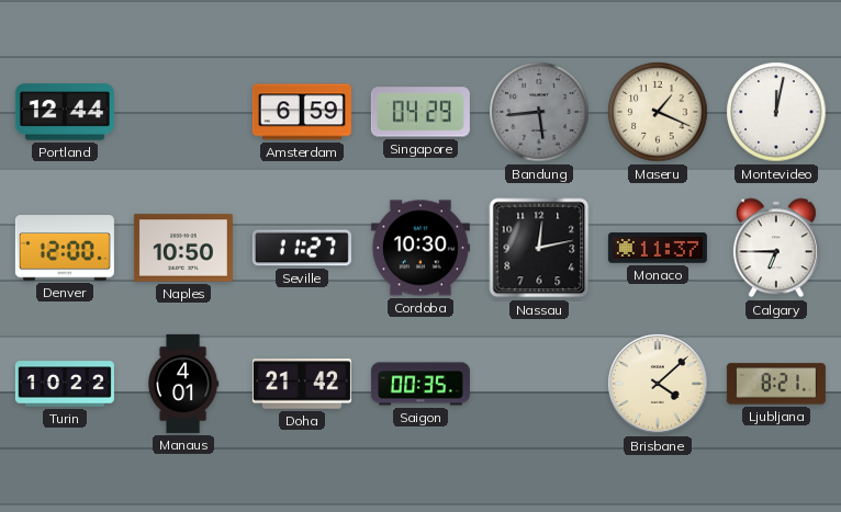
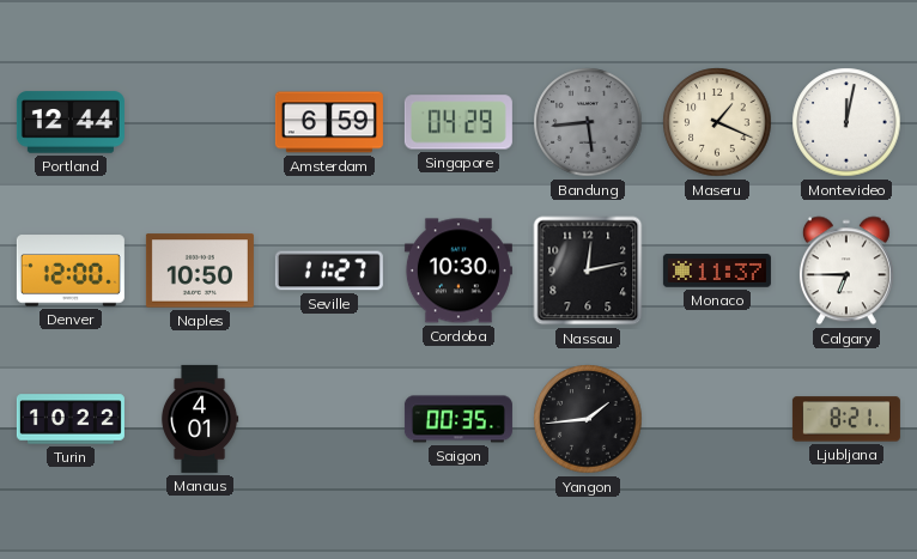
Doha: 21:42 -> none
Yangon: none -> 1:44
Brisbane: 4:08 -> none
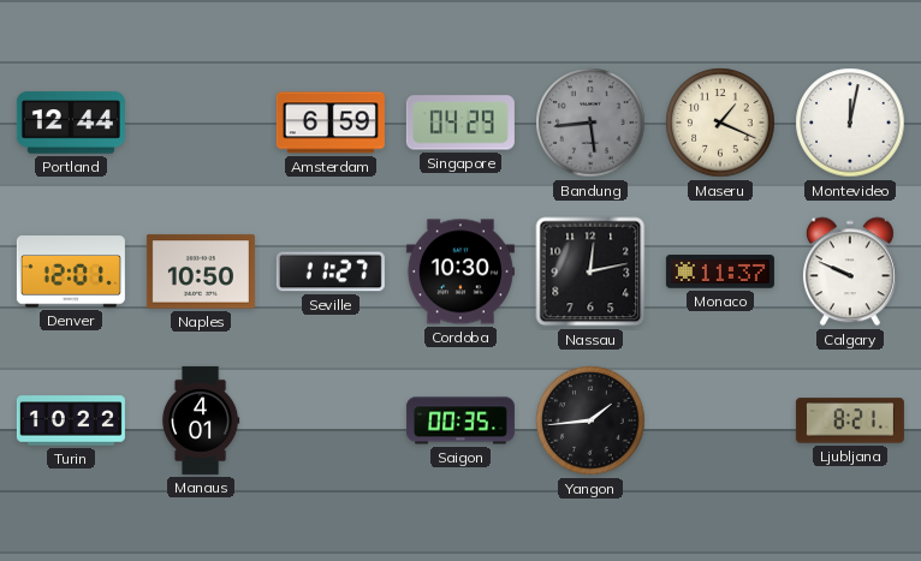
Denver: 12:00 -> 12:01
Calgary: 6:45 -> 9:49
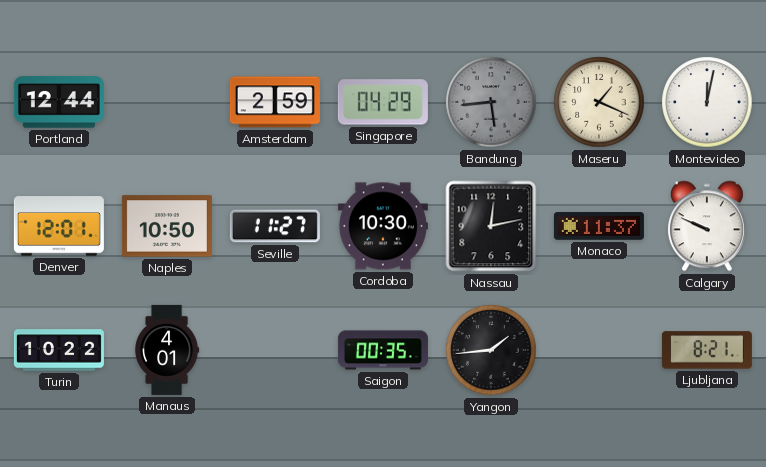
Amsterdam: 6:59 -> 2:59
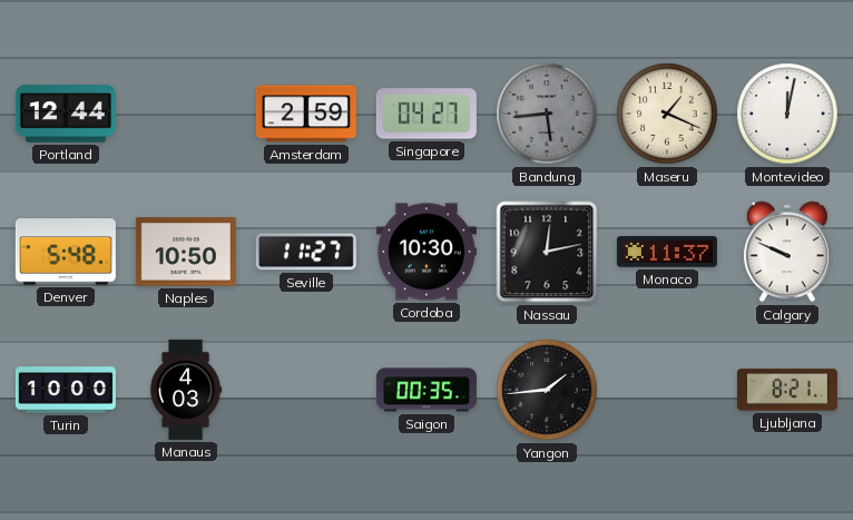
Singapore: 04:29 -> 04:27
Denver: 12:01 -> 5:48
Turin: 10:22 -> 10:00
Manaus: 4:01 -> 4:03
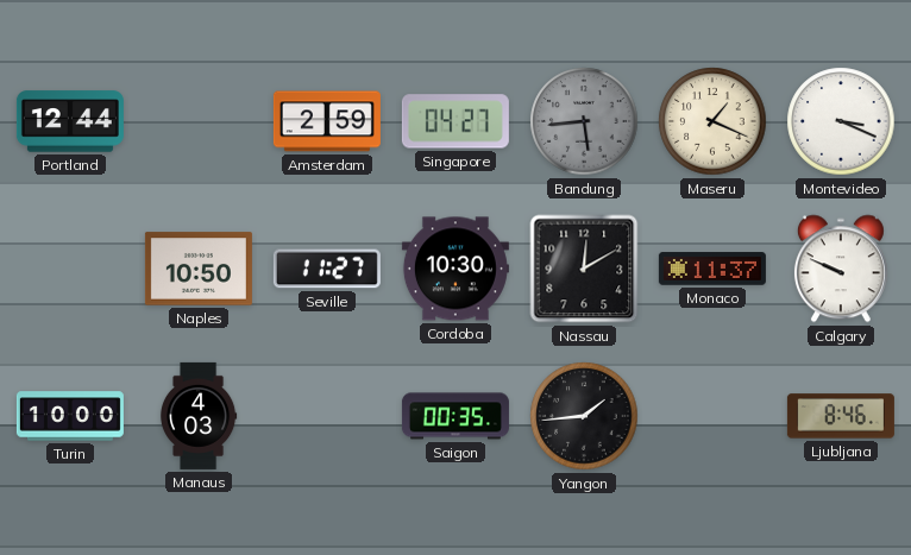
Montevideo: 12:02 -> 3:19
Denver: 5:48 -> none
Nassau: 12:13 -> 12:10
Ljubljana: 8:21 -> 8:46
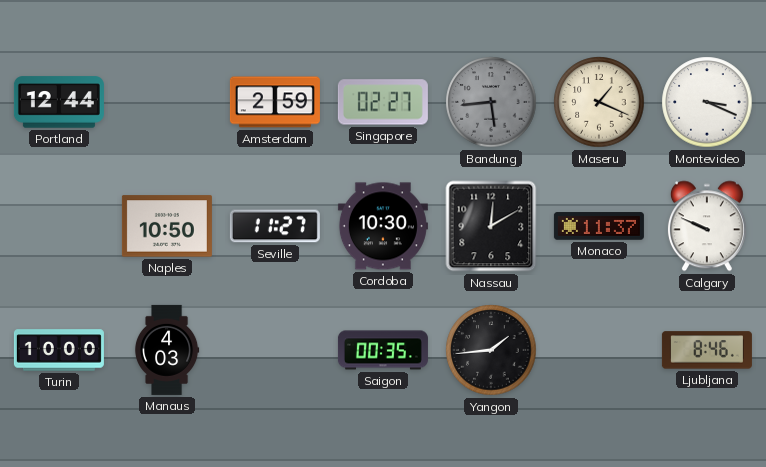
Singapore: 04:27 -> 02:27
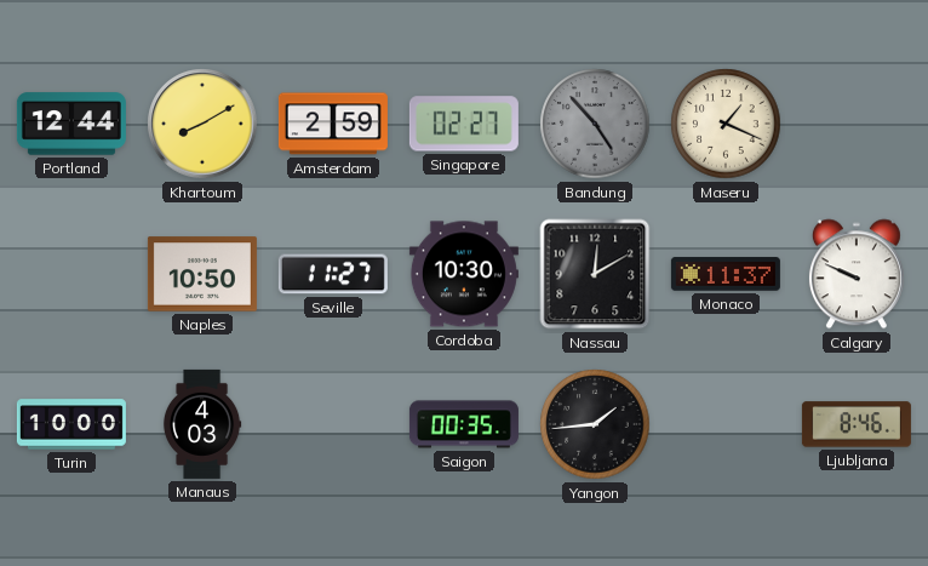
Khartoum: none -> 8:10
Bandung: 5:44 -> 4:53
Montevideo: 3:19 -> none
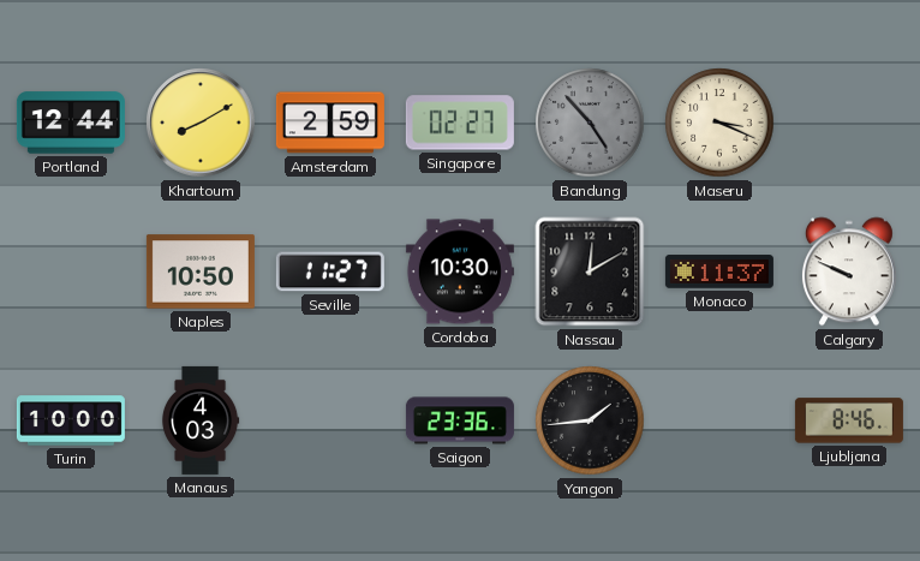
Maseru: 1:19 -> 3:19
Saigon: 00:35 -> 23:36
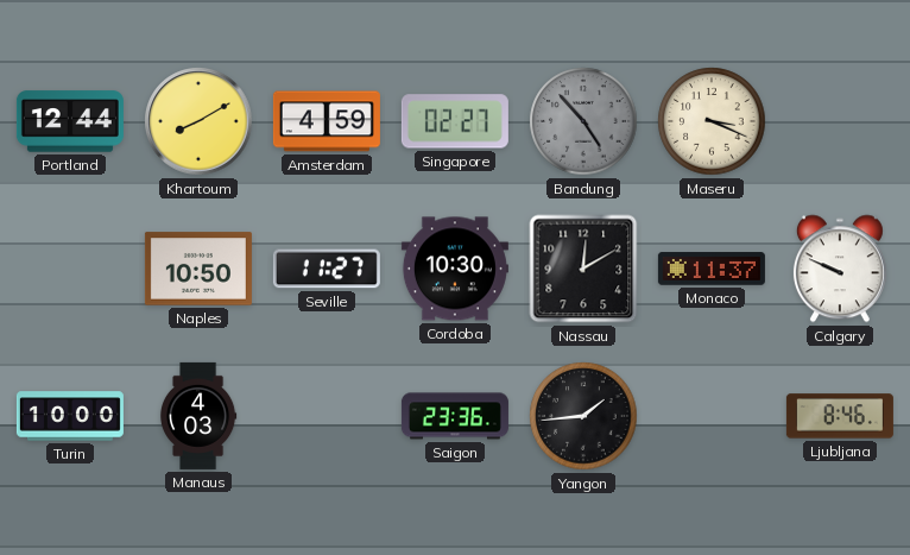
Amsterdam: 2:59 -> 4:59
